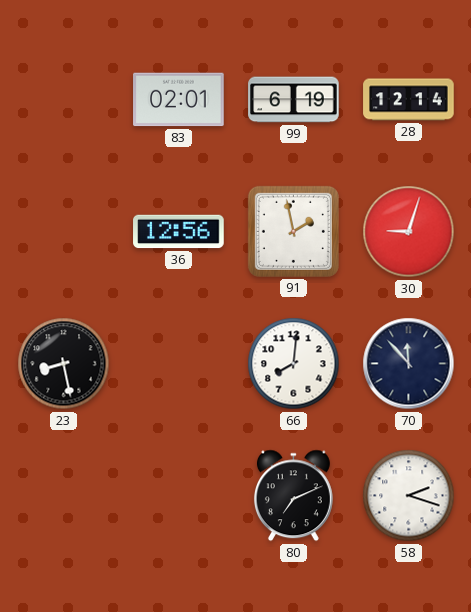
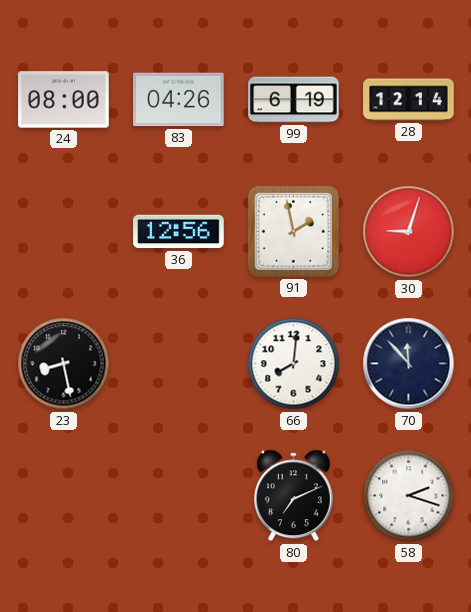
24: none -> 08:00
83: 02:01 -> 04:26
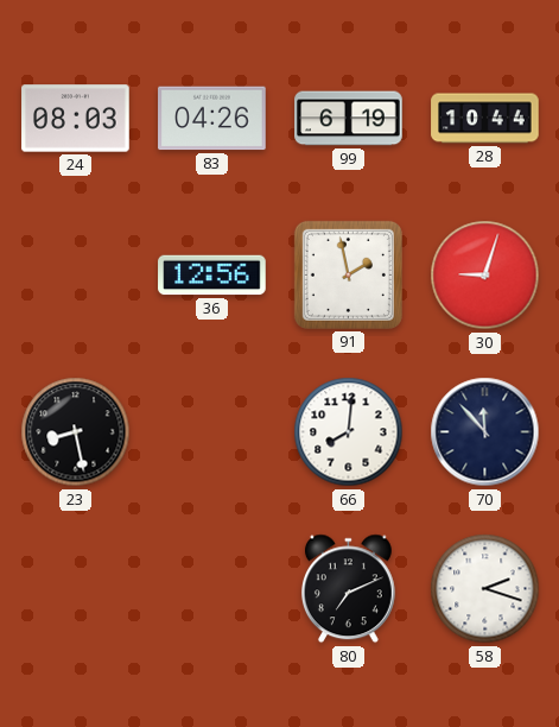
24: 08:00 -> 08:03
28: 12:14 -> 10:44
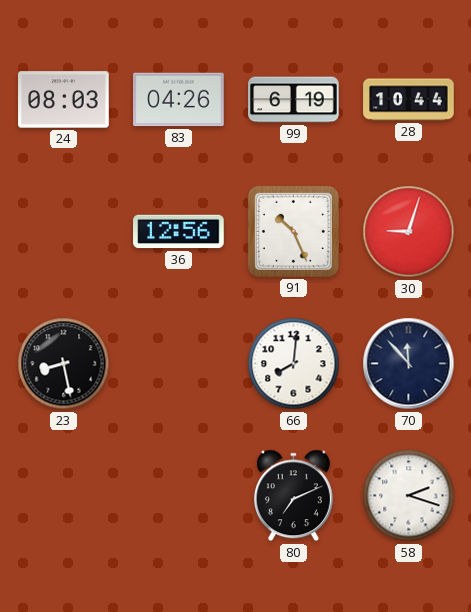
91: 1:58 -> 10:26
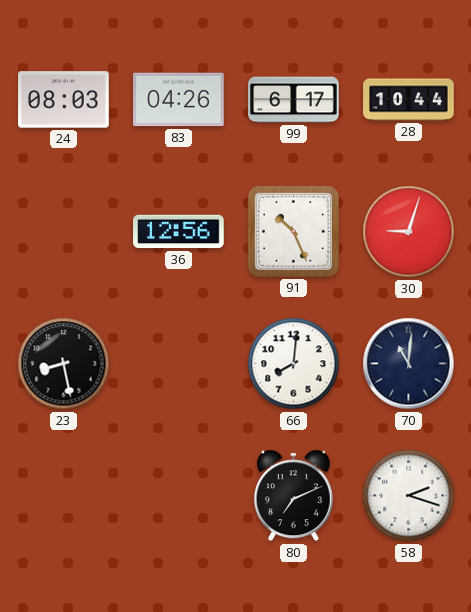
99: 6:19 -> 6:17
70: 11:53 -> 11:01
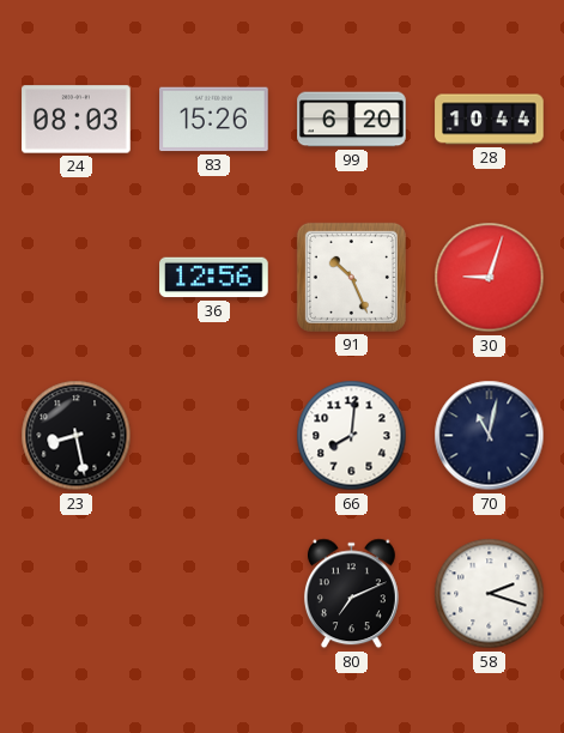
83: 04:26 -> 15:26
99: 6:17 -> 6:20
70: 11:01 -> 11:02
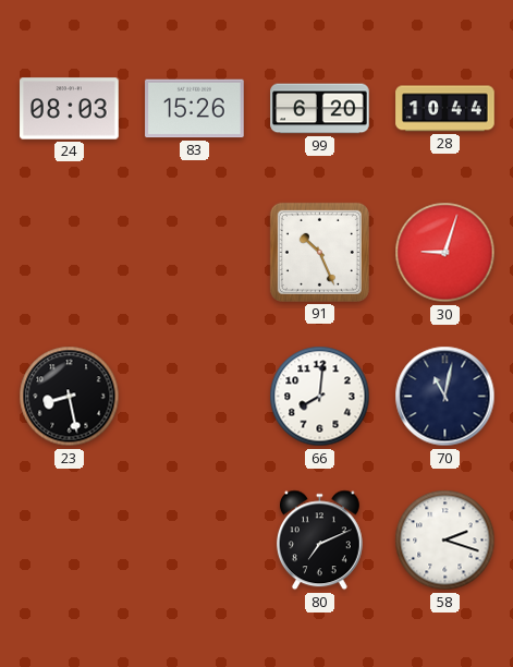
36: 12:56 -> none
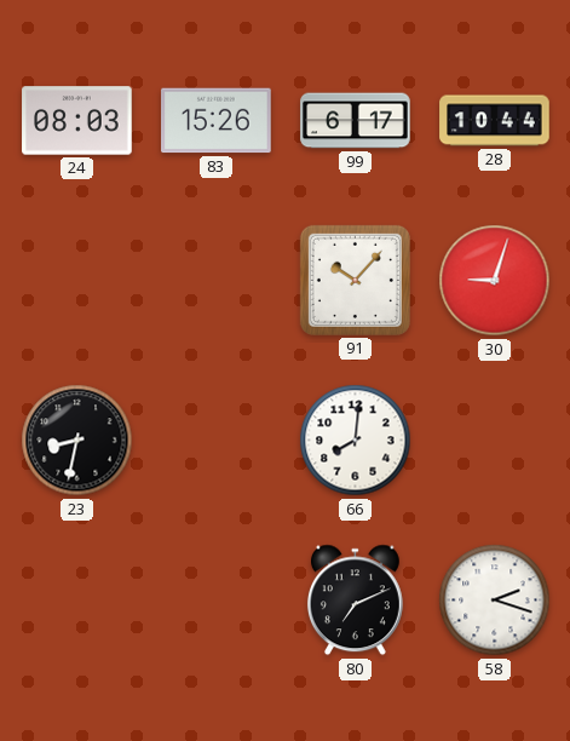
99: 6:20 -> 6:17
91: 10:26 -> 10:07
23: 8:28 -> 8:32
70: 11:02 -> none
